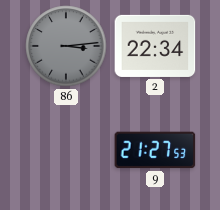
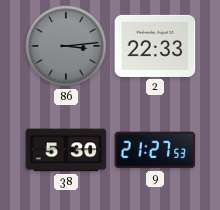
2: 22:34 -> 22:33
38: none -> 5:30
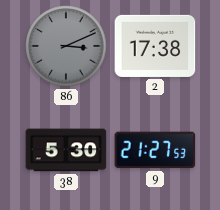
86: 3:14 -> 3:11
2: 22:33 -> 17:38
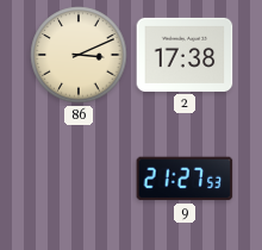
86 dial: grey -> cream
38: 5:30 -> none
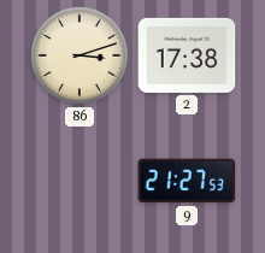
86: 3:11 -> 3:12
